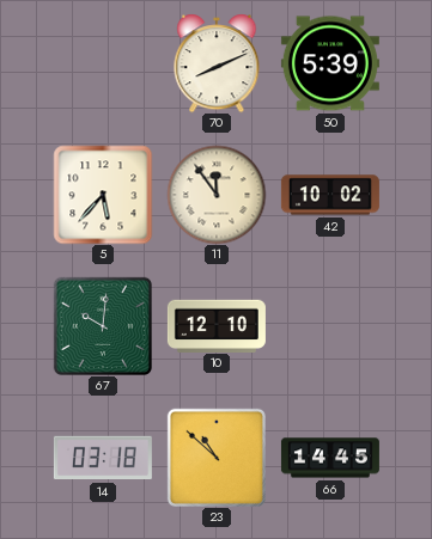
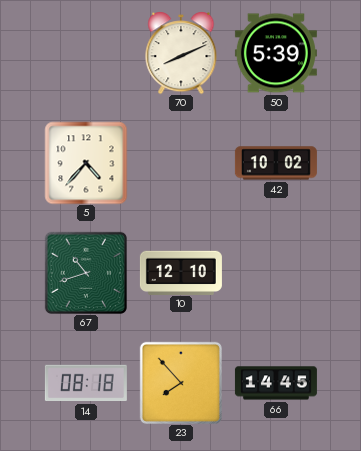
5: 5:37 -> 4:37
11: 11:54 -> none
67: 10:01 -> 10:42
14: 03:18 -> 08:18
23: 10:52 -> 7:53
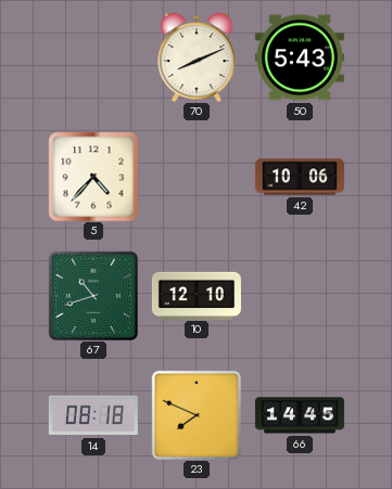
50: 5:39 -> 5:43
42: 10:02 -> 10:06
23: 7:53 -> 7:49
